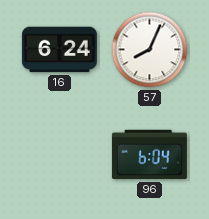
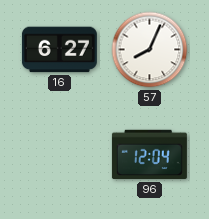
16: 6:24 -> 6:27
96: 6:04 -> 12:04
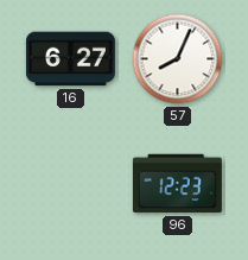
96: 12:04 -> 12:23
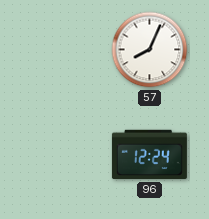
16: 6:27 -> none
96: 12:23 -> 12:24
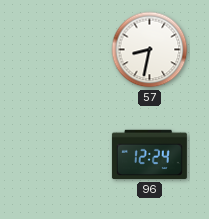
57: 8:04 -> 8:32
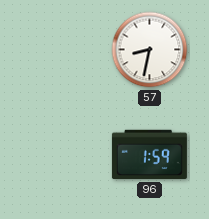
96: 12:24 -> 1:59
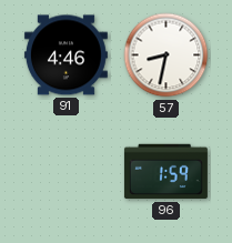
91: none -> 4:46
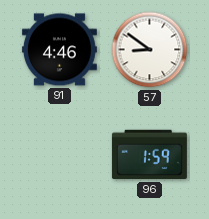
57: 8:32 -> 8:51
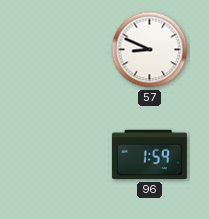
91: 4:46 -> none
57: 8:51 -> 8:49
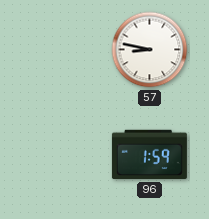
57: 8:49 -> 8:47
